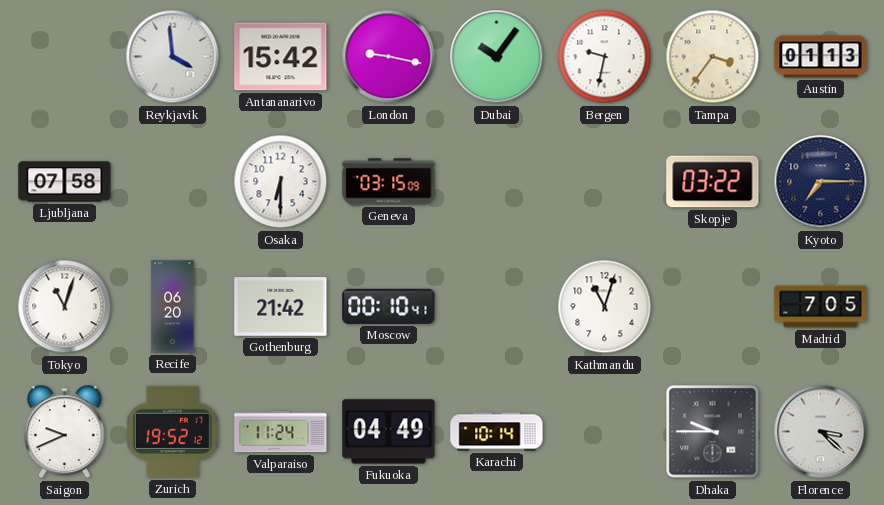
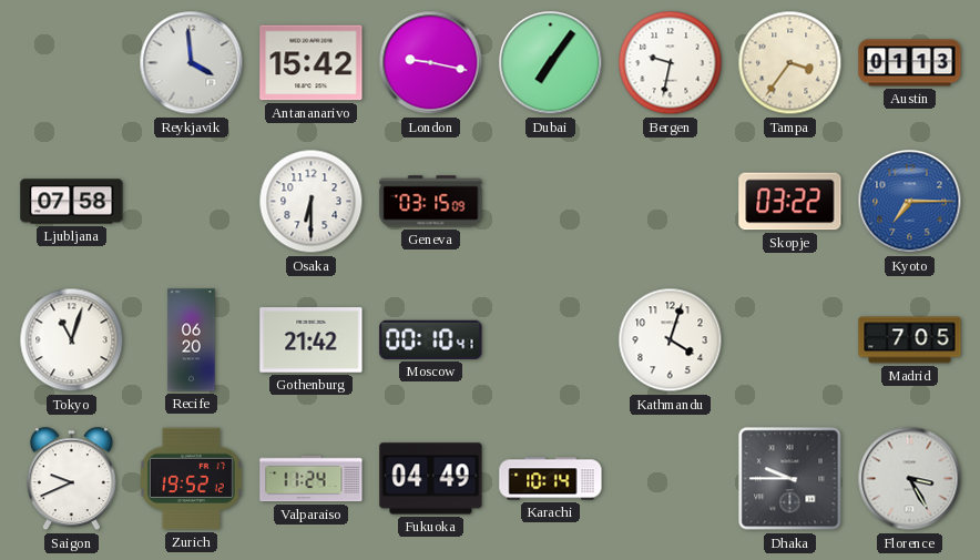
Dubai: 10:06 -> 7:06
Kyoto dial: navy -> blue
Kathmandu: 11:03 -> 4:03
Florence: 3:22 -> 3:25
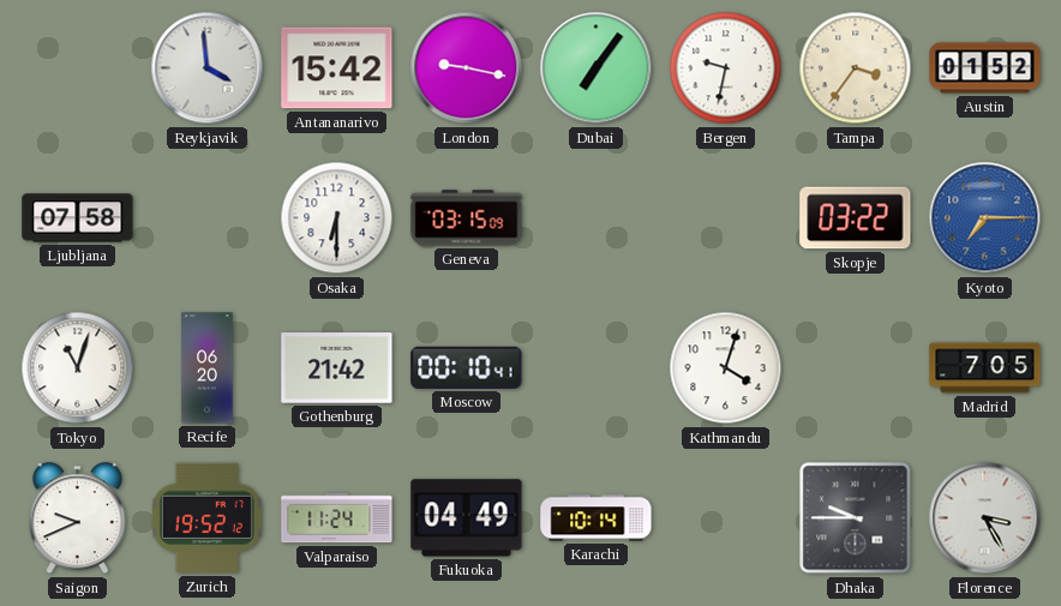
Austin: 01:13 -> 01:52
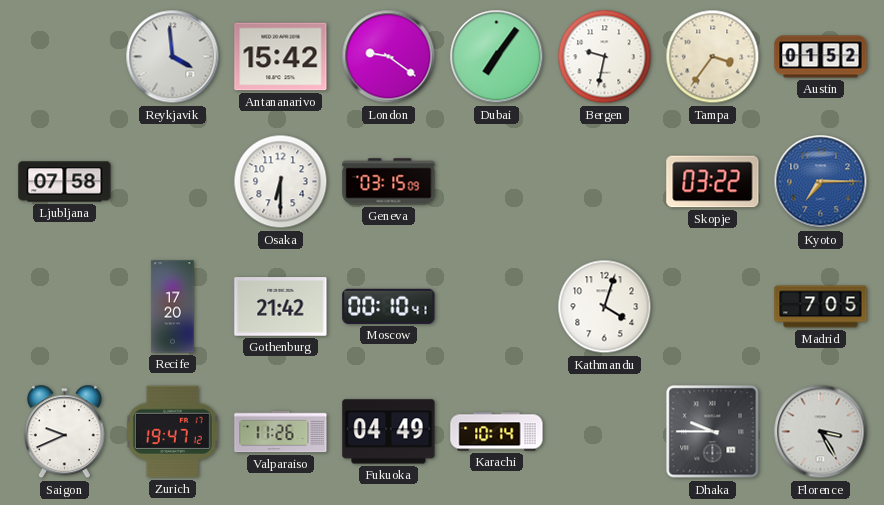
London: 9:17 -> 9:21
Tokyo: 11:03 -> none
Recife: 06:20 -> 17:20
Zurich: 19:52 -> 19:47
Valparaiso: 11:24 -> 11:26
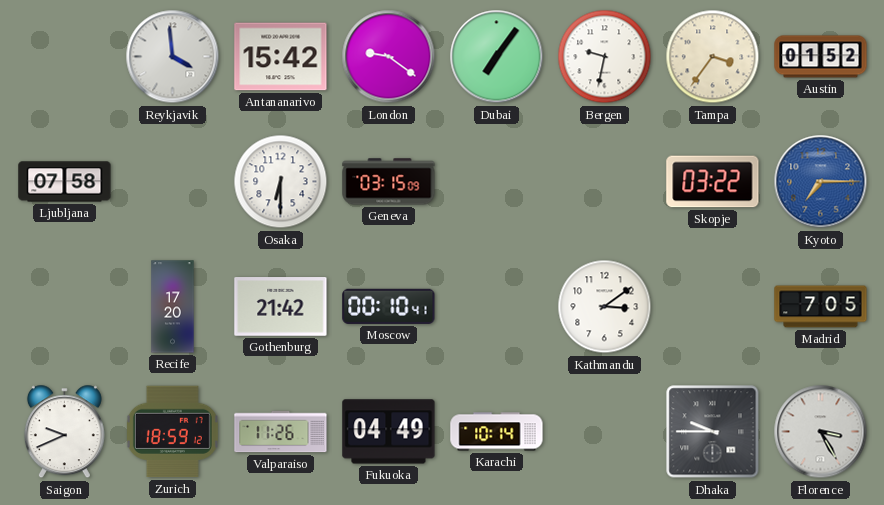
Kathmandu: 4:03 -> 3:09
Zurich: 19:47 -> 18:59
